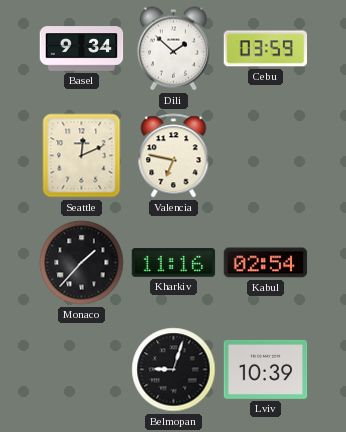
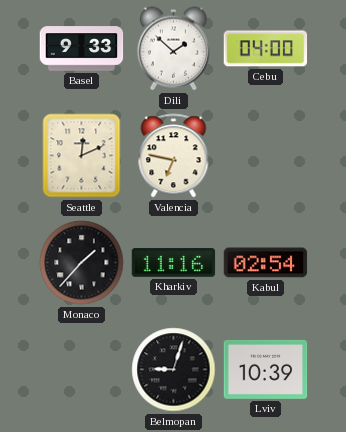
Basel: 9:34 -> 9:33
Cebu: 03:59 -> 04:00
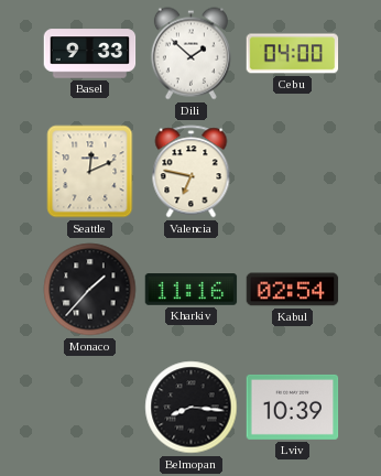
Belmopan: 9:03 -> 8:16
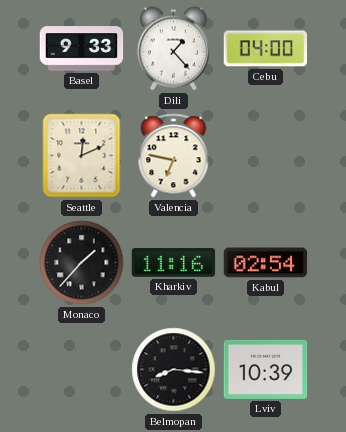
Dili: 1:52 -> 1:23
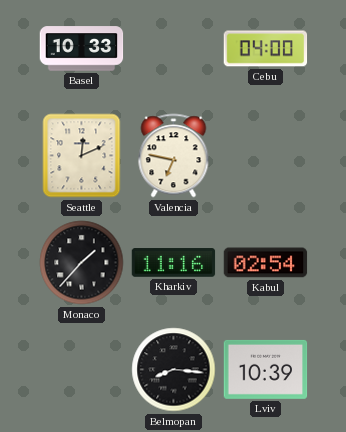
Basel: 9:33 -> 10:33
Dili: 1:23 -> none
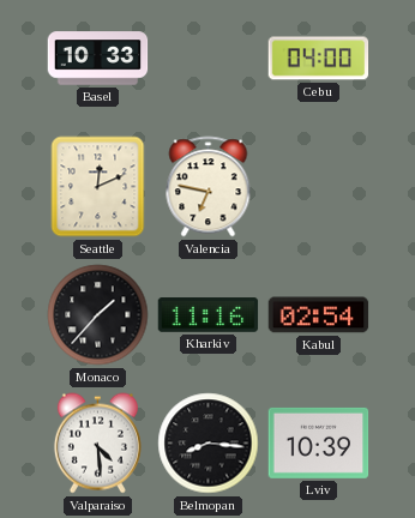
Valparaiso: none -> 4:29
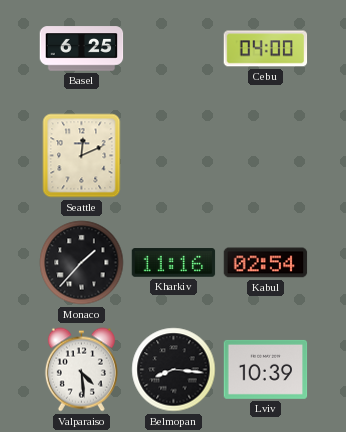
Basel: 10:33 -> 6:25
Valencia: 6:47 -> none
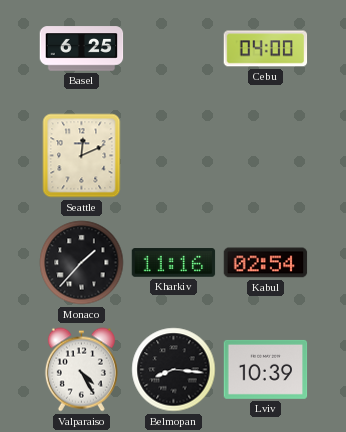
Valparaiso: 4:29 -> 4:25
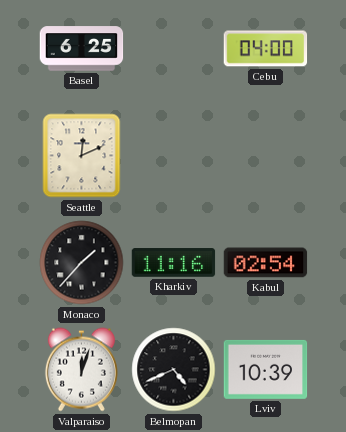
Valparaiso: 4:25 -> 12:03
Belmopan: 8:16 -> 4:41
